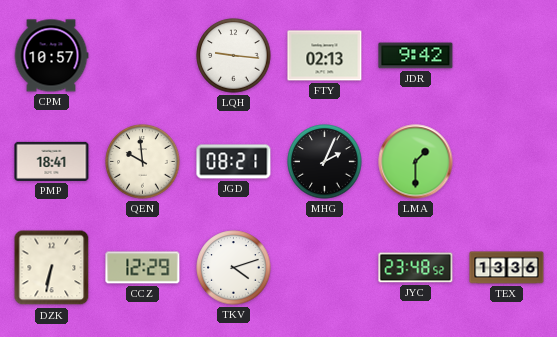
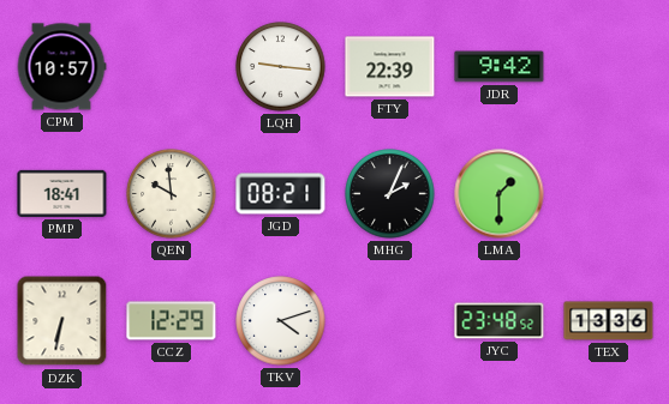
FTY: 02:13 -> 22:39
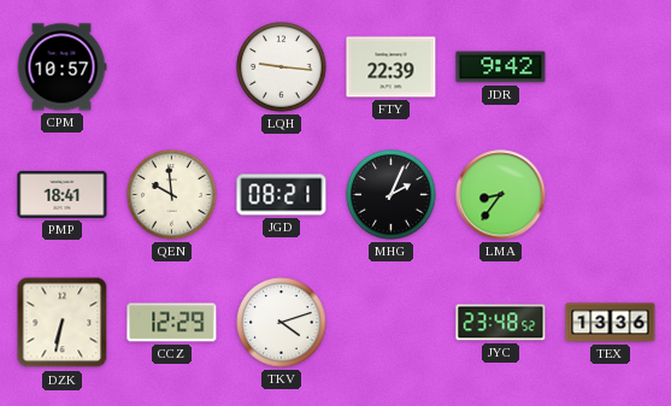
LMA: 1:30 -> 8:36
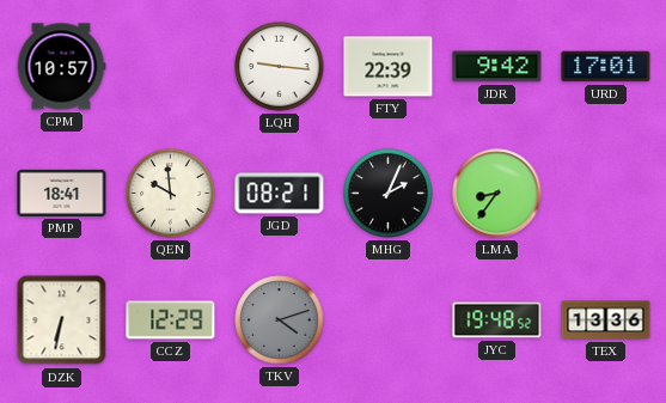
URD: none -> 17:01
TKV dial: white -> grey
JYC: 23:48 -> 19:48
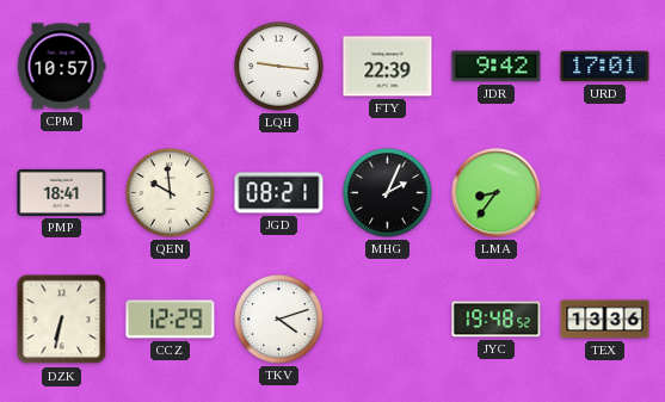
TKV dial: grey -> white
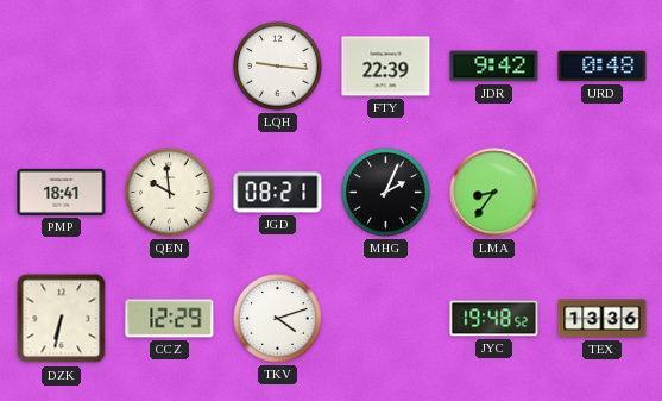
CPM: 10:57 -> none
URD: 17:01 -> 0:48
